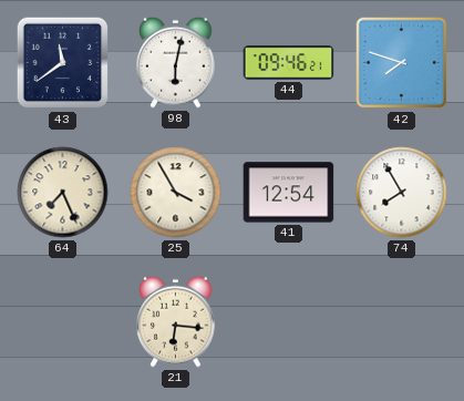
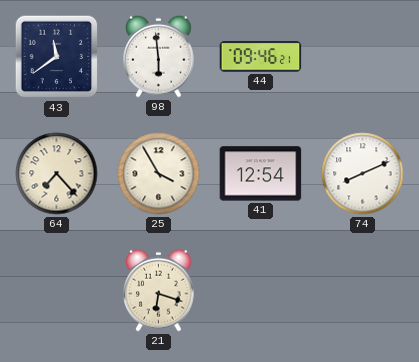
98: 6:02 -> 5:59
42: 7:48 -> none
64: 7:26 -> 7:23
74: 7:55 -> 8:11
21: 6:16 -> 6:18
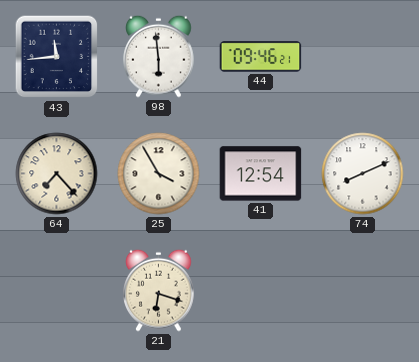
43: 11:39 -> 11:44
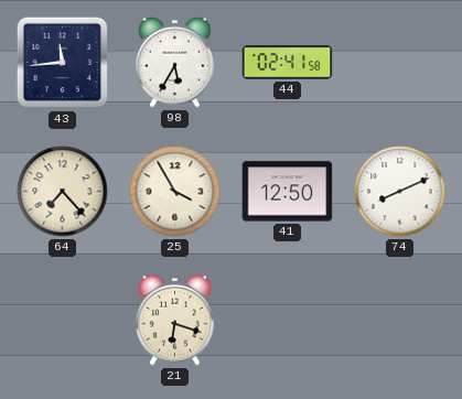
98: 5:59 -> 5:35
44: 09:46 -> 02:41
41: 12:54 -> 12:50
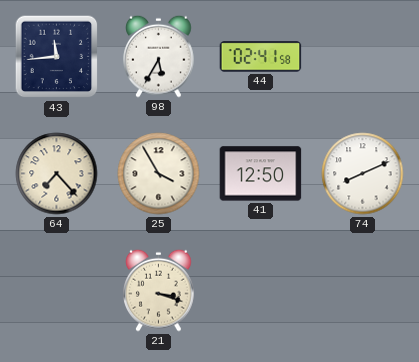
21: 6:18 -> 3:18
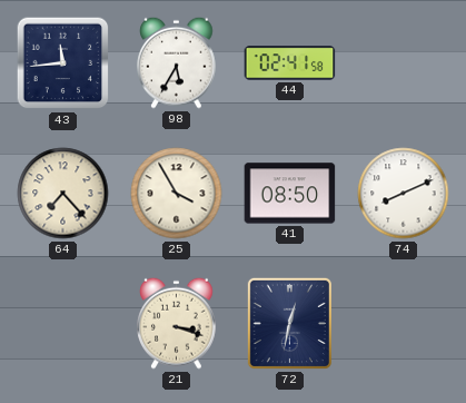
41: 12:50 -> 08:50
72: none -> 12:32
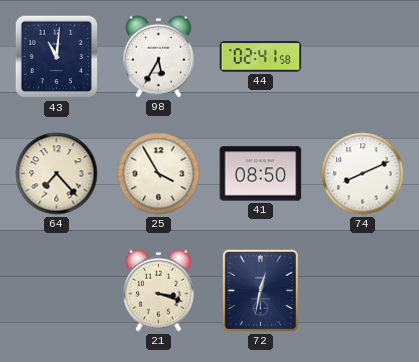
43: 11:44 -> 11:01
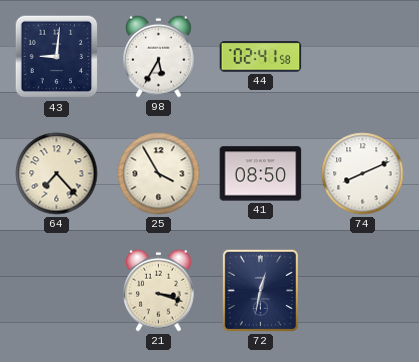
43: 11:01 -> 9:01
